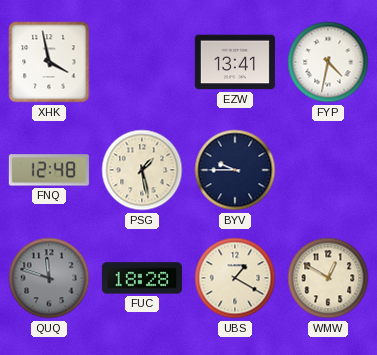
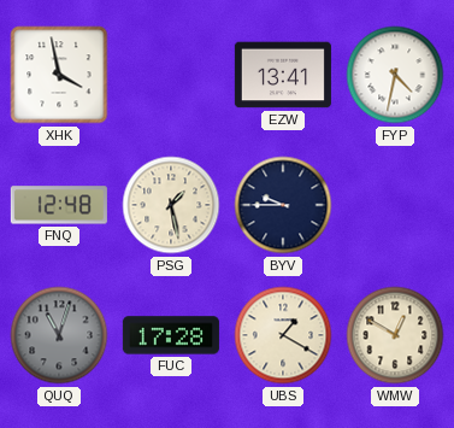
QUQ: 11:48 -> 11:03
FUC: 18:28 -> 17:28
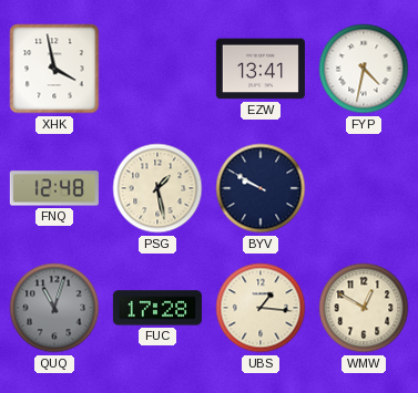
BYV: 9:45 -> 9:50
UBS: 1:20 -> 1:16
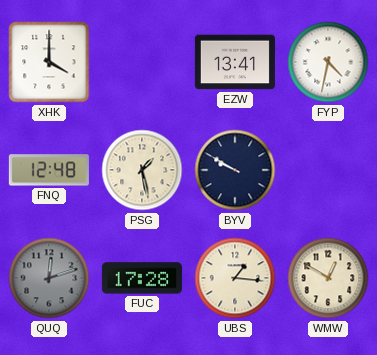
XHK: 3:58 -> 4:00
QUQ: 11:03 -> 12:12
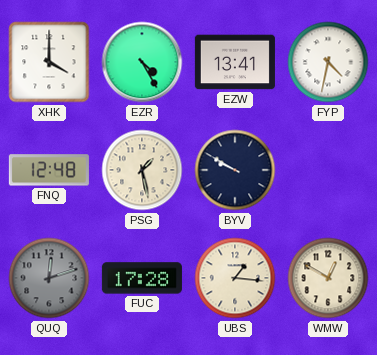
EZR: none -> 4:25
